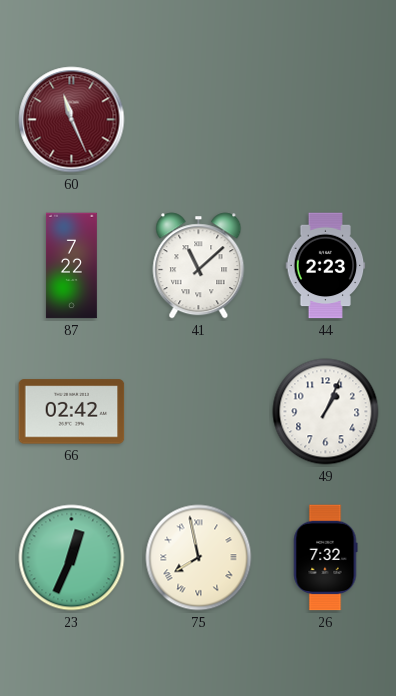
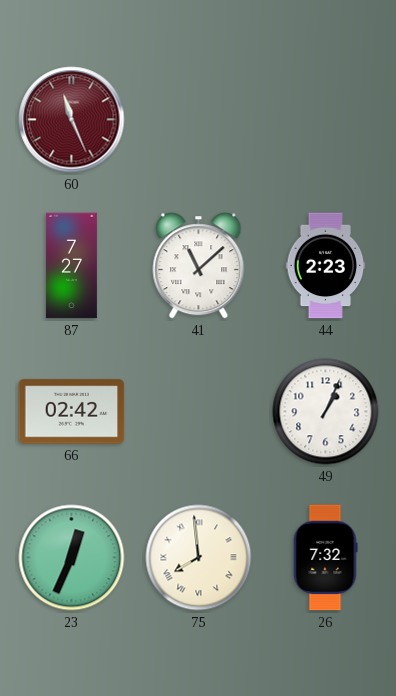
87: 7:22 -> 7:27
75: 7:58 -> 7:59
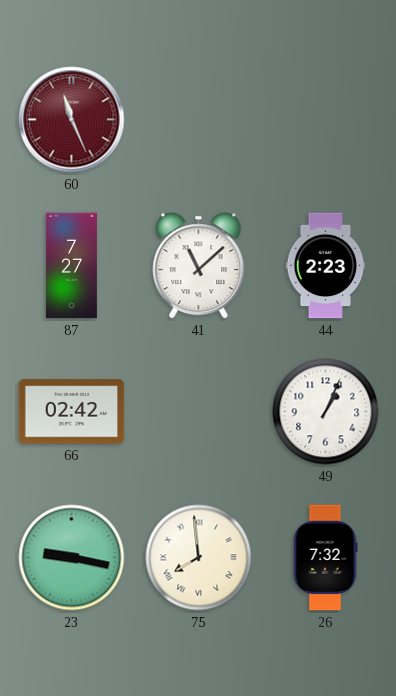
23: 12:34 -> 9:17
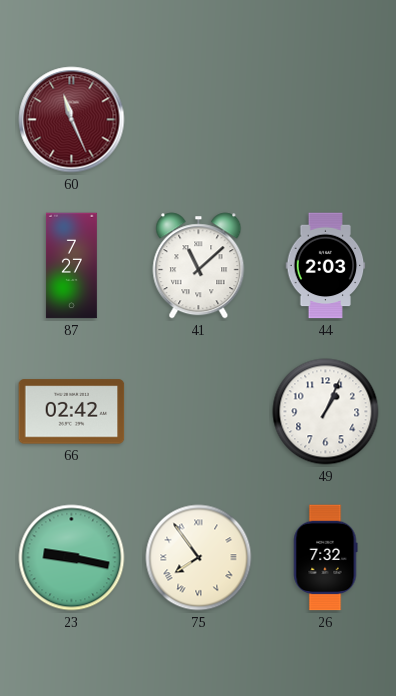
44: 2:23 -> 2:03
75: 7:59 -> 7:54
